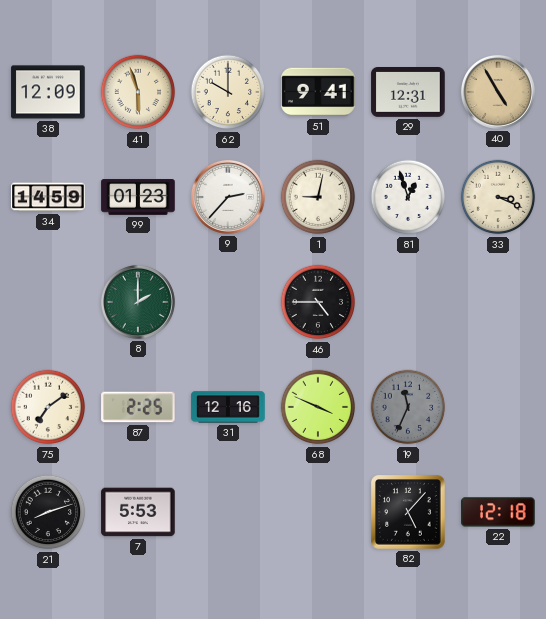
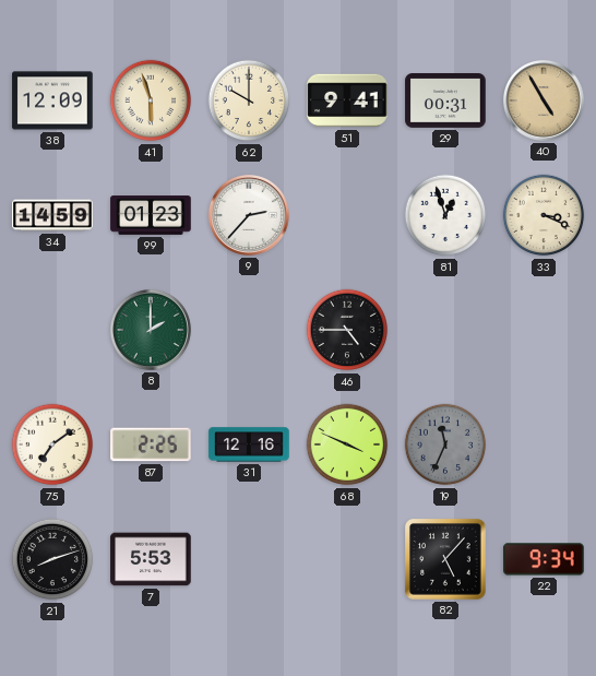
29: 12:31 -> 00:31
1: 9:02 -> none
22: 12:18 -> 9:34
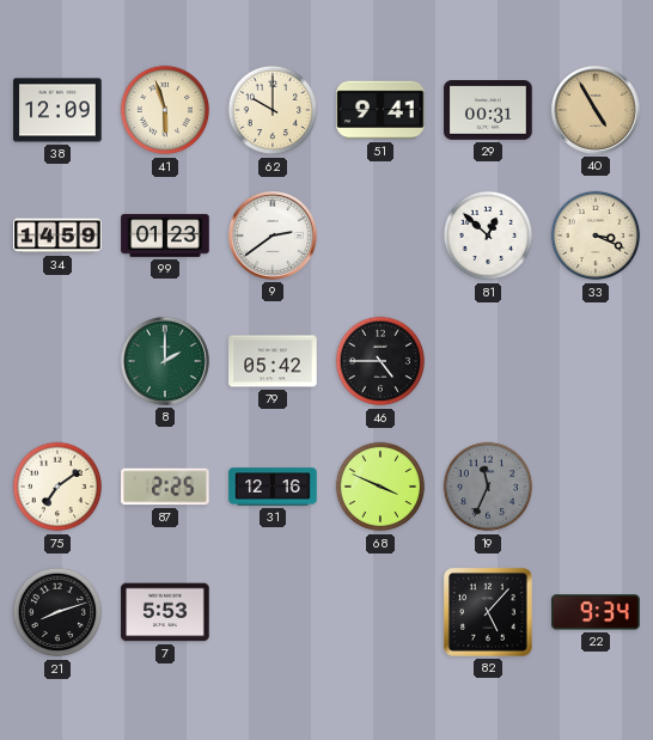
9: 2:37 -> 2:39
81: 12:57 -> 12:52
79: none -> 05:42
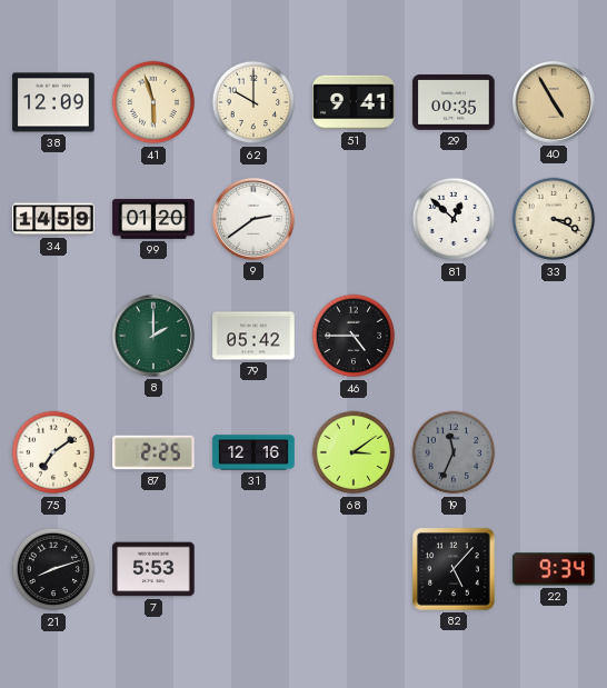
29: 00:31 -> 00:35
99: 01:23 -> 01:20
68: 3:49 -> 3:09
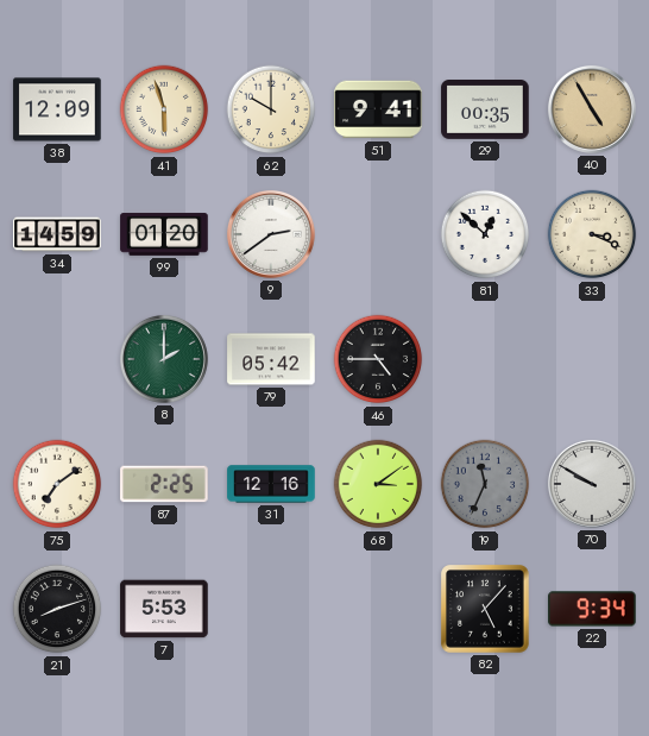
70: none -> 9:50
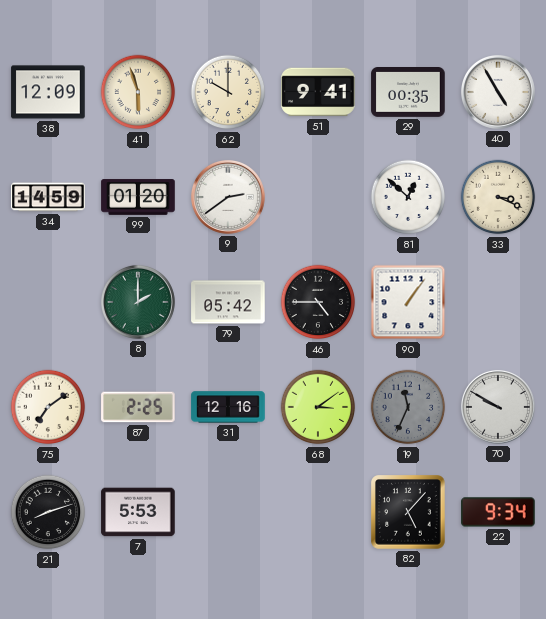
40 dial: champagne -> white
90: none -> 1:06
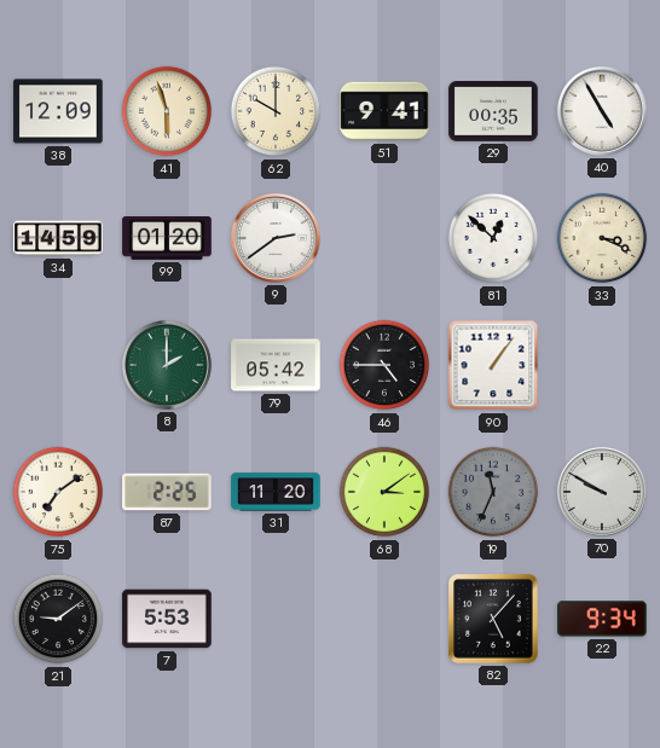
31: 12:16 -> 11:20
21: 8:12 -> 9:09
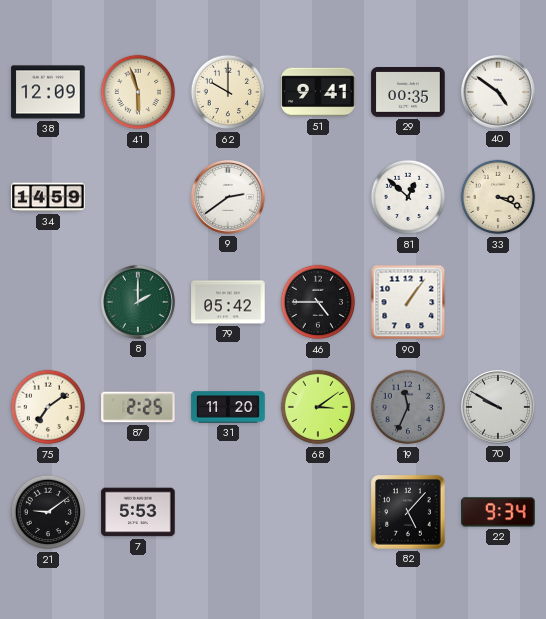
40: 4:55 -> 4:51
99: 01:20 -> none
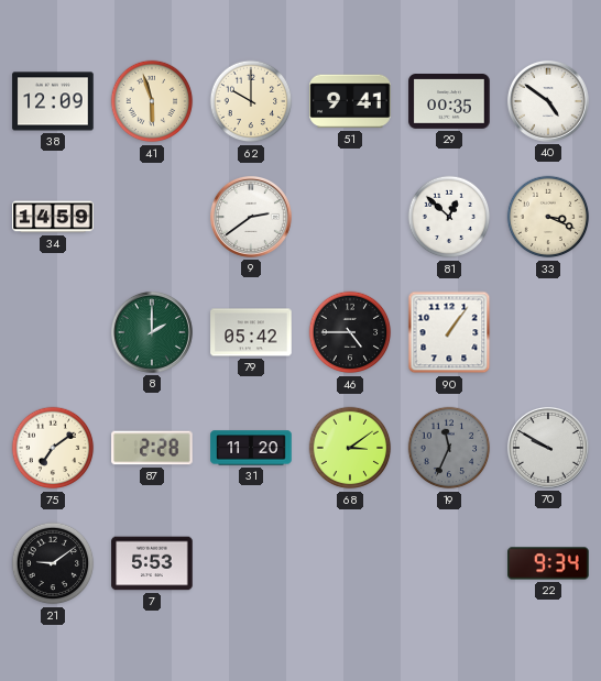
87: 2:25 -> 2:28
82: 5:07 -> none
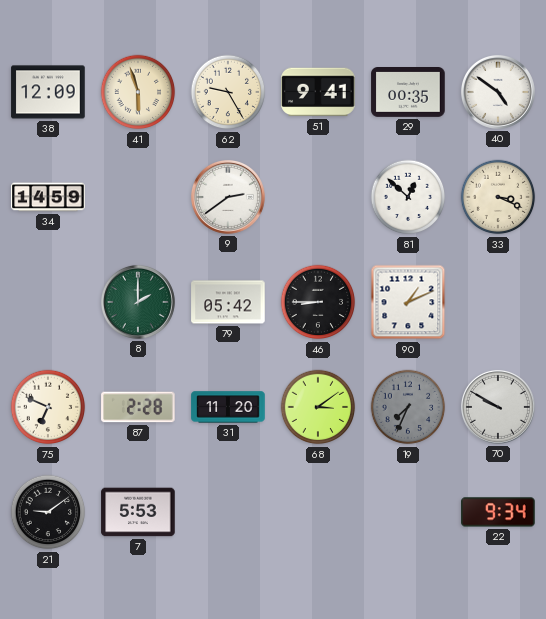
62: 10:00 -> 9:25
46: 4:45 -> 8:45
90: 1:06 -> 1:11
75: 7:09 -> 6:49
19: 11:34 -> 7:34
